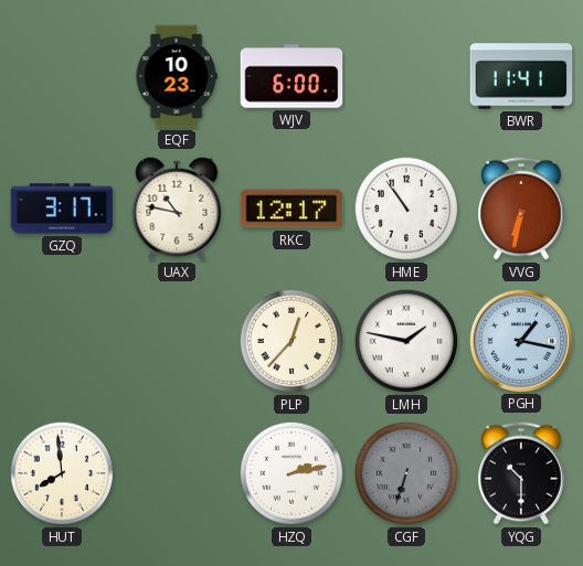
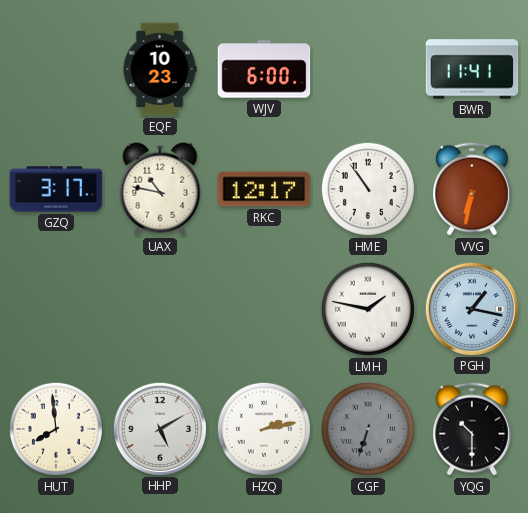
PLP: 12:37 -> none
HHP: none -> 5:10
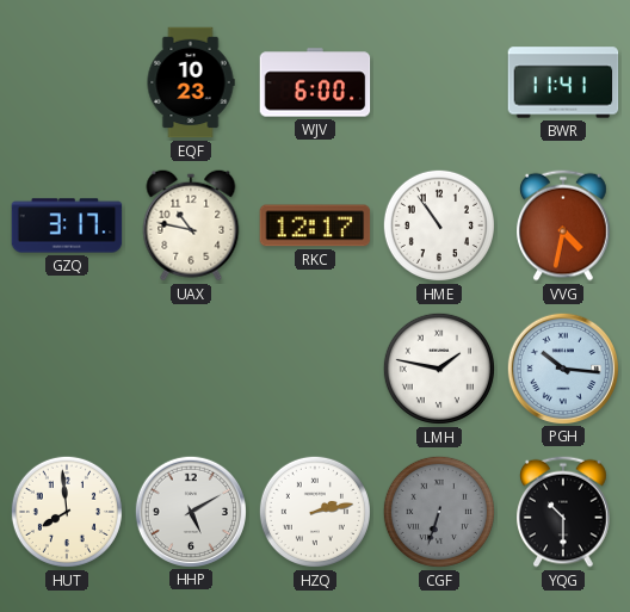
VVG: 6:32 -> 4:32
PGH: 1:17 -> 10:16
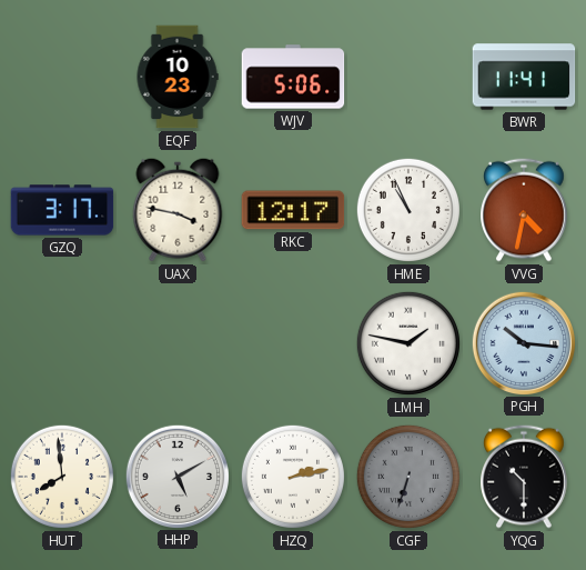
WJV: 6:00 -> 5:06
UAX: 10:47 -> 3:47
HME: 10:54 -> 10:56
